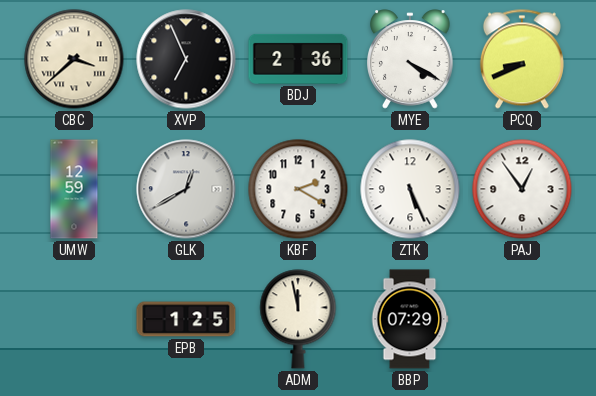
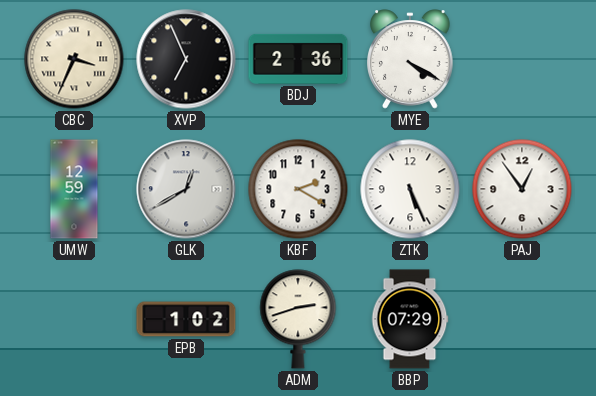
CBC: 3:38 -> 3:34
PCQ: 8:41 -> none
EPB: 1:25 -> 1:02
ADM: 11:58 -> 2:42
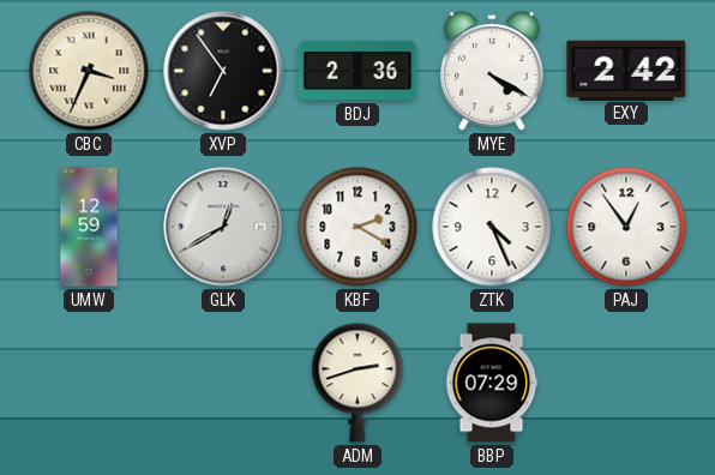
XVP: 6:56 -> 6:54
EXY: none -> 2:42
ZTK: 5:26 -> 4:26
EPB: 1:02 -> none
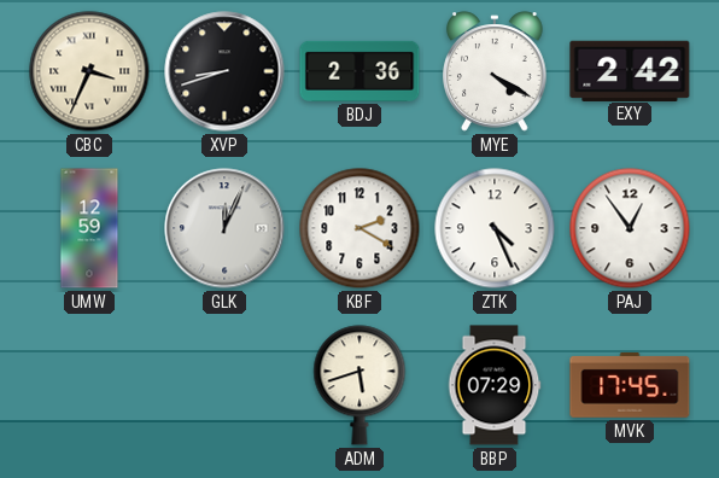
XVP: 6:54 -> 8:42
GLK: 12:40 -> 12:04
ADM: 2:42 -> 5:42
MVK: none -> 17:45
